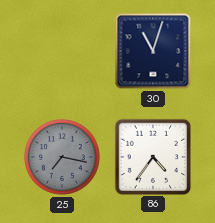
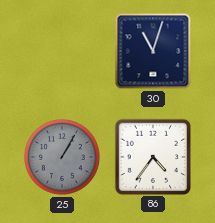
25: 7:17 -> 1:05
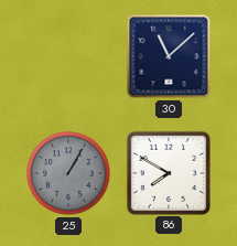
30: 11:03 -> 11:08
86: 4:36 -> 7:50
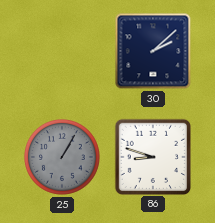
30: 11:08 -> 2:08
86: 7:50 -> 8:48
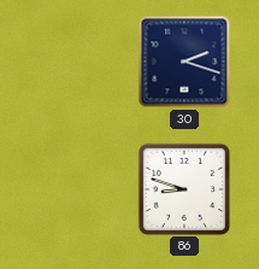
30: 2:08 -> 2:18
25: 1:05 -> none
